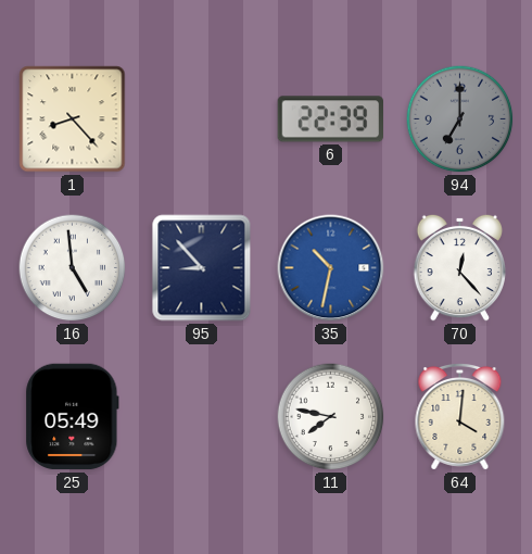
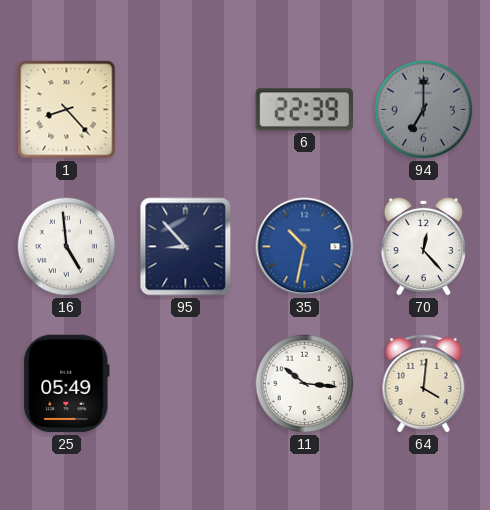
11: 7:47 -> 10:16
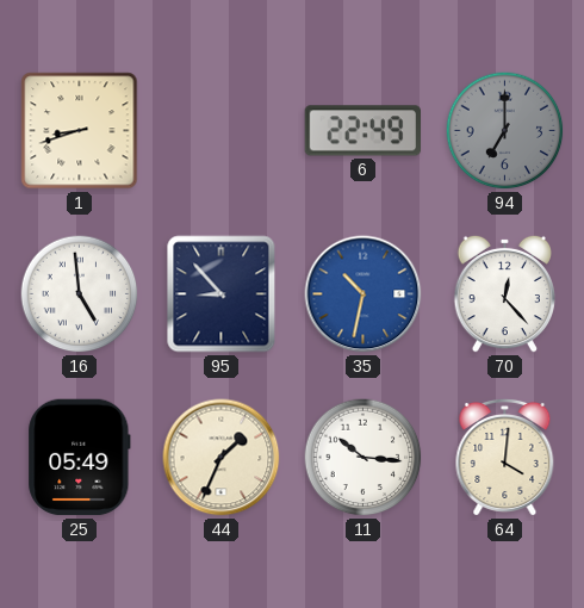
1: 8:23 -> 8:42
6: 22:39 -> 22:49
44: none -> 1:34
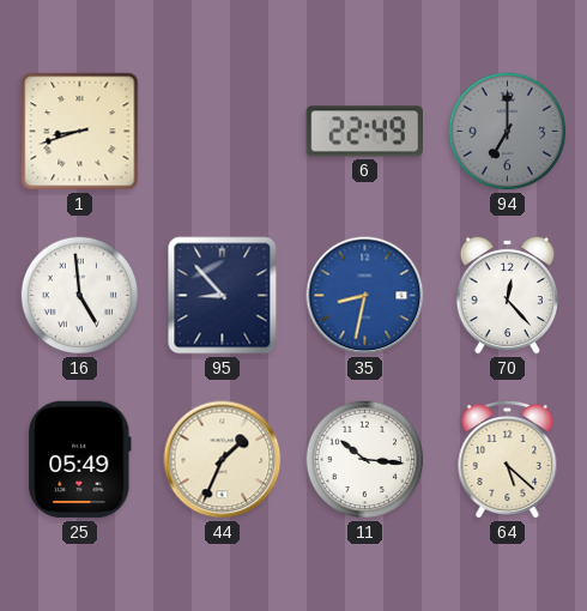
35: 10:32 -> 8:32
64: 4:01 -> 5:22
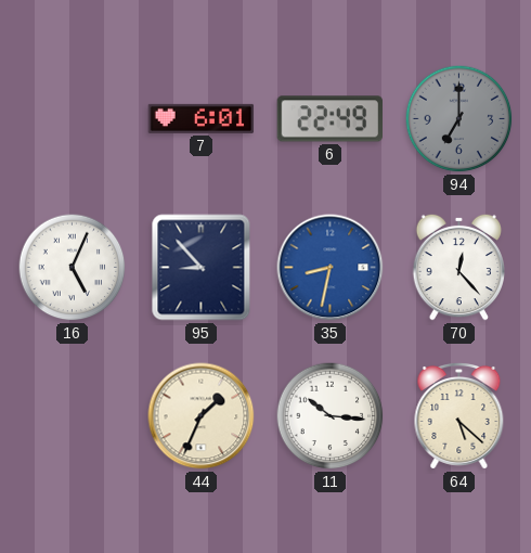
1: 8:42 -> none
7: none -> 6:01
16: 4:59 -> 5:04
25: 05:49 -> none
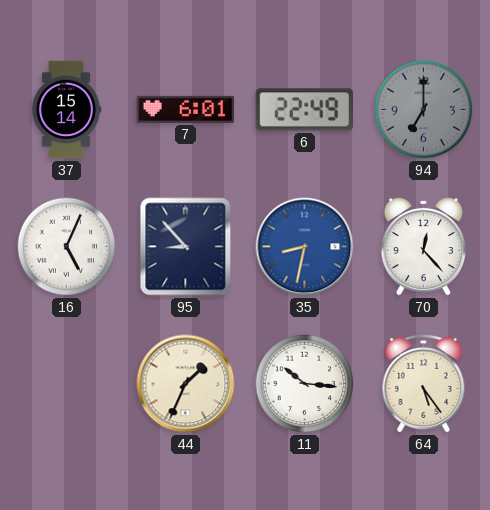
37: none -> 15:14
64: 5:22 -> 5:24
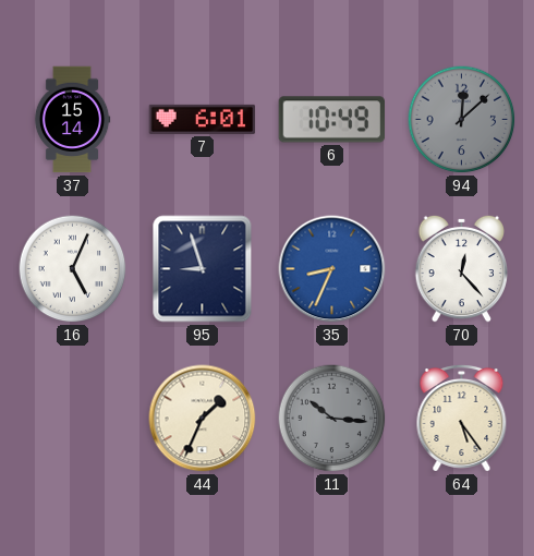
6: 22:49 -> 10:49
94: 7:00 -> 12:08
95: 8:53 -> 8:57
35: 8:32 -> 8:34
11 dial: white -> grey
